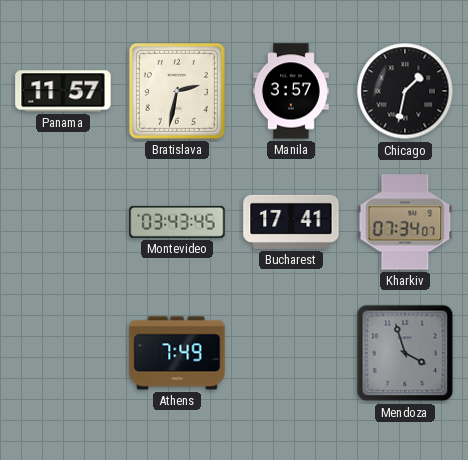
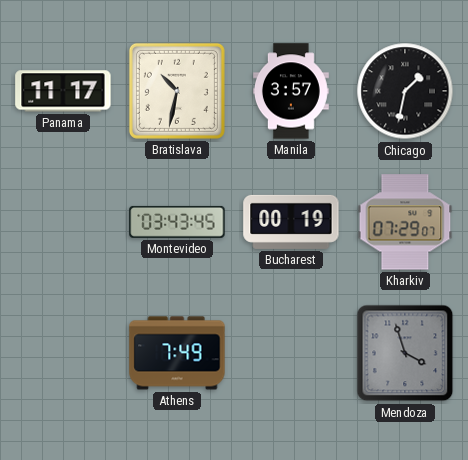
Panama: 11:57 -> 11:17
Bratislava: 2:32 -> 10:32
Bucharest: 17:41 -> 00:19
Kharkiv: 07:34 -> 07:29
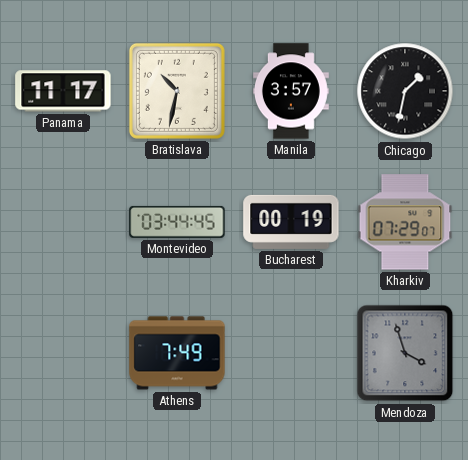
Montevideo: 03:43 -> 03:44
